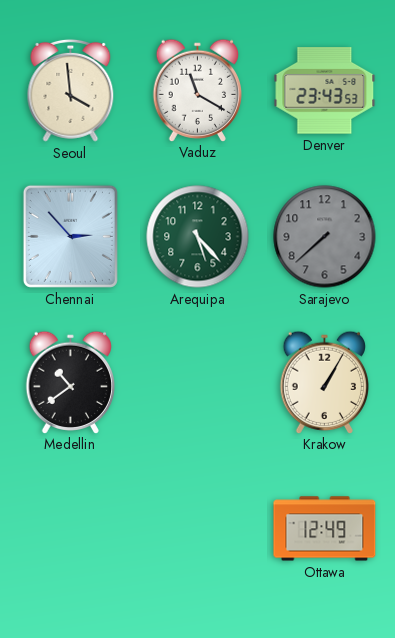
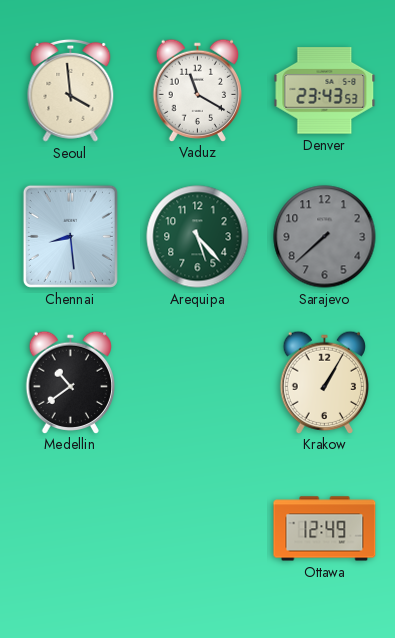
Chennai: 2:53 -> 8:29
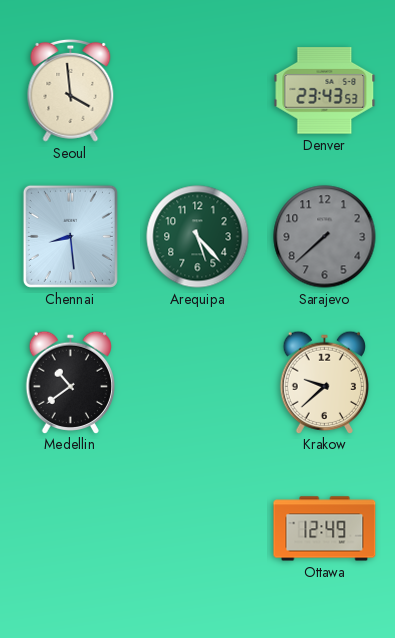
Vaduz: 11:20 -> none
Krakow: 1:05 -> 9:38
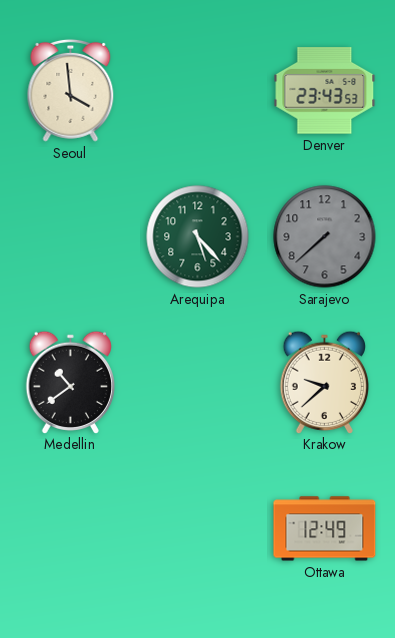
Chennai: 8:29 -> none
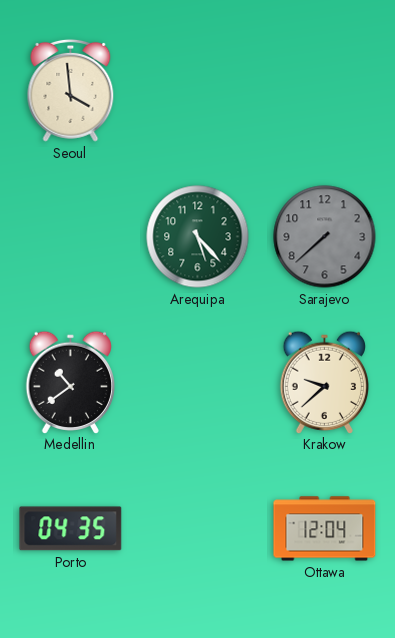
Denver: 23:43 -> none
Porto: none -> 04:35
Ottawa: 12:49 -> 12:04
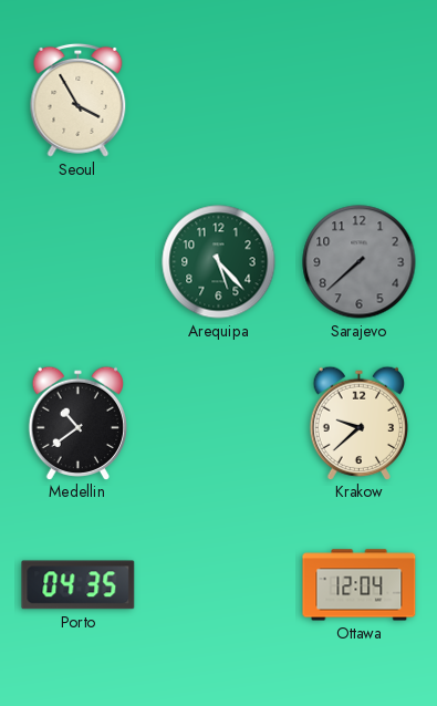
Seoul: 3:59 -> 3:55
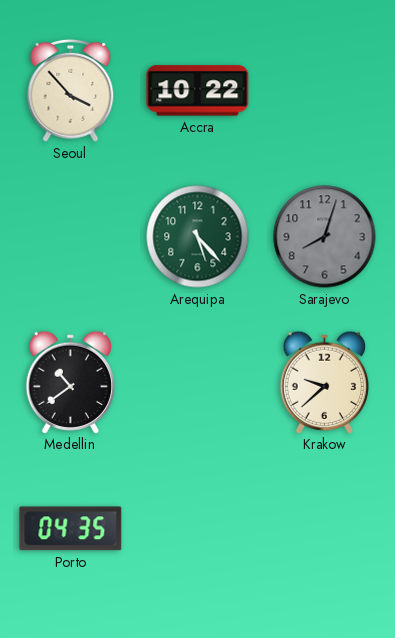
Seoul: 3:55 -> 3:53
Accra: none -> 10:22
Sarajevo: 7:38 -> 8:03
Ottawa: 12:04 -> none
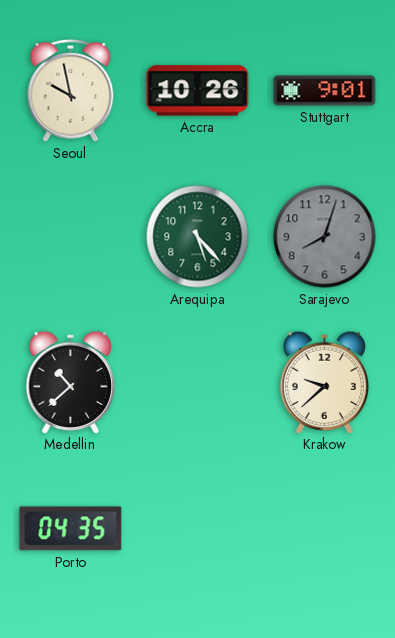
Seoul: 3:53 -> 9:58
Accra: 10:22 -> 10:26
Stuttgart: none -> 9:01
Medellin: 10:39 -> 10:38
